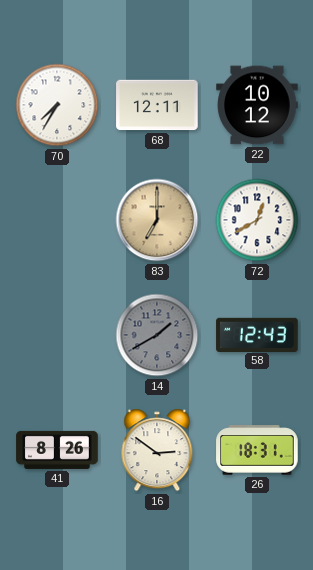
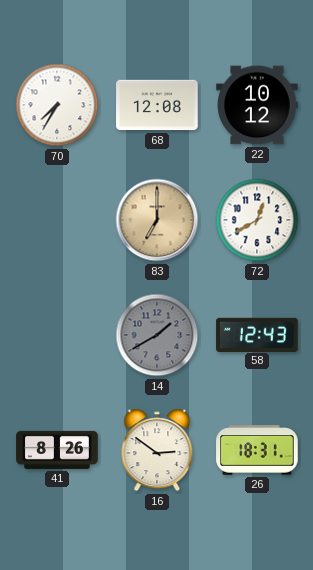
68: 12:11 -> 12:08
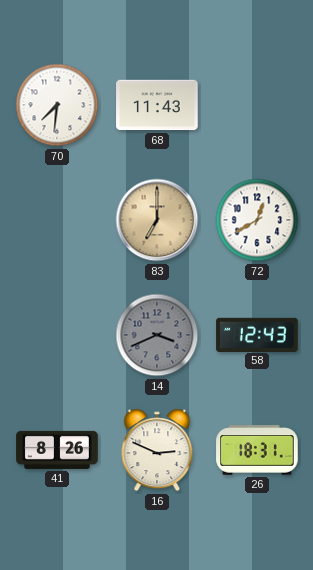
70: 7:35 -> 7:31
68: 12:08 -> 11:43
22: 10:12 -> none
14: 1:40 -> 3:41
16: 2:51 -> 2:49
